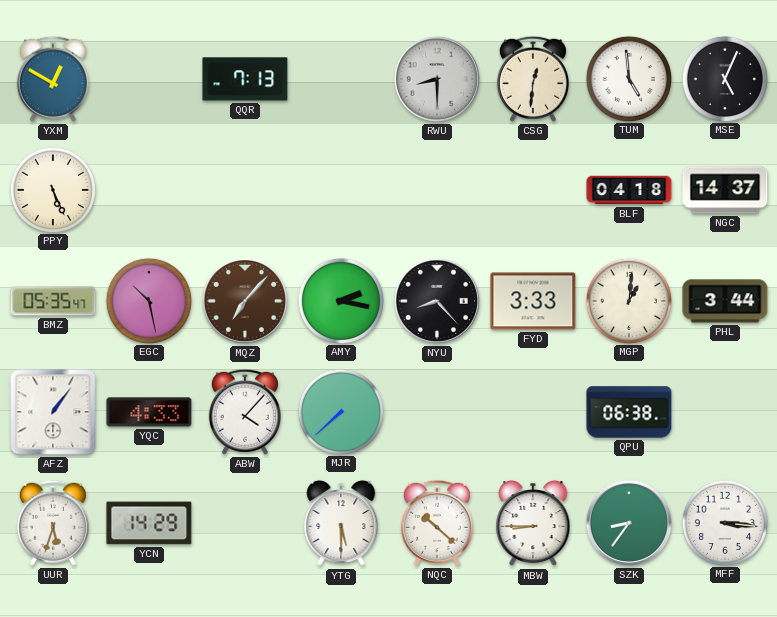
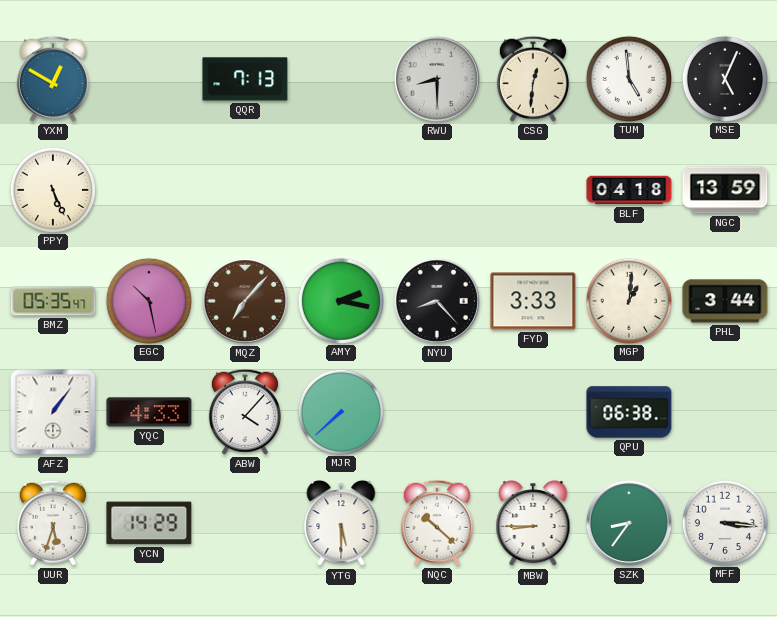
NGC: 14:37 -> 13:59
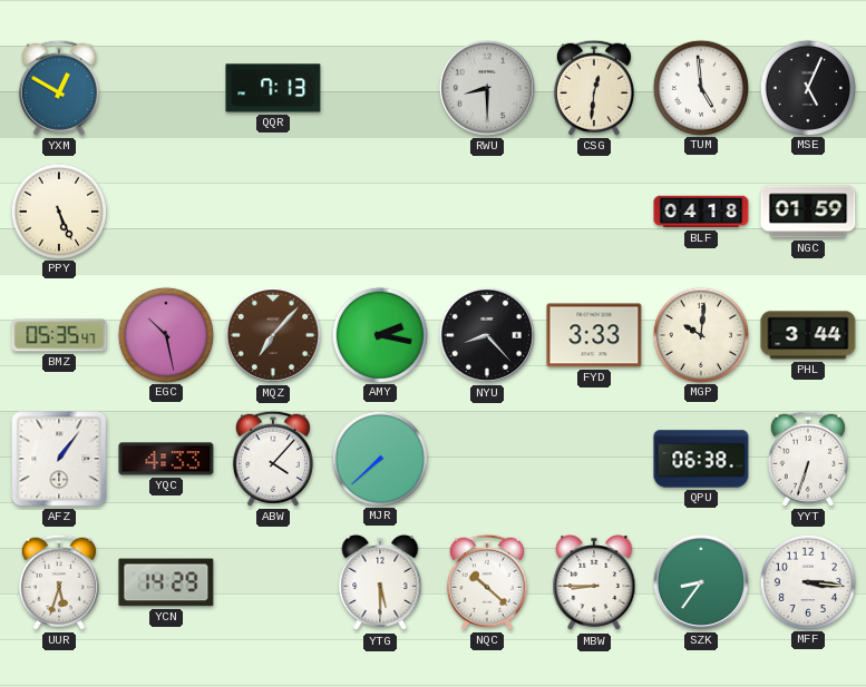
NGC: 13:59 -> 01:59
MGP: 1:01 -> 10:01
YYT: none -> 6:33
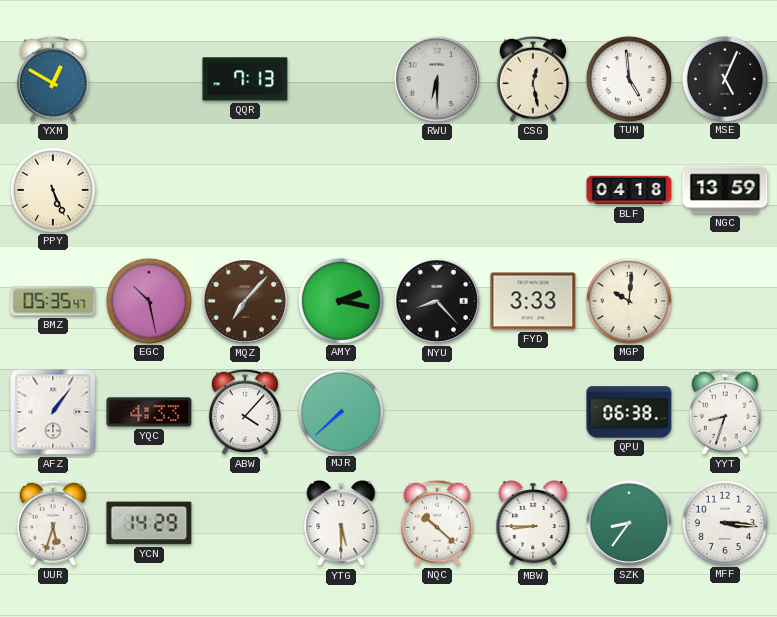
RWU: 8:30 -> 6:30
CSG: 12:31 -> 12:28
NGC: 01:59 -> 13:59
PHL: 3:44 -> none
YYT: 6:33 -> 8:33
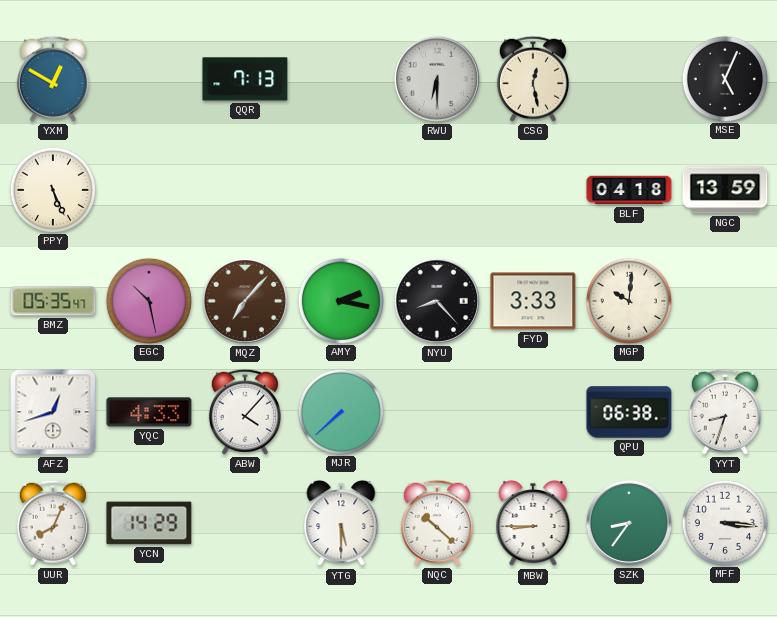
TUM: 4:59 -> none
AFZ: 1:06 -> 12:42
UUR: 5:33 -> 8:04
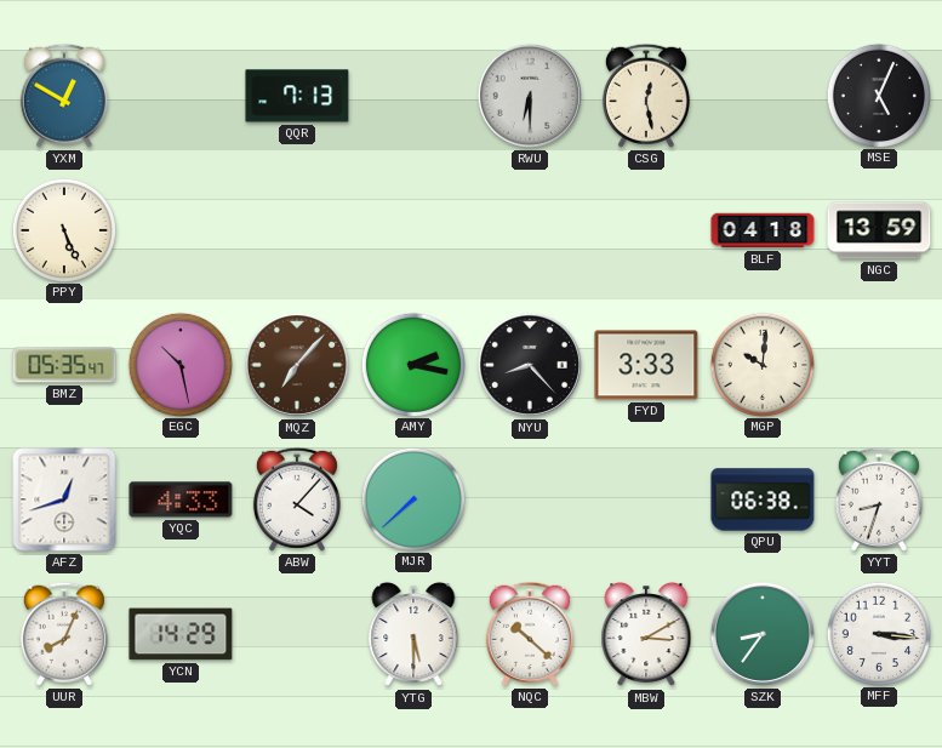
MBW: 8:45 -> 3:10
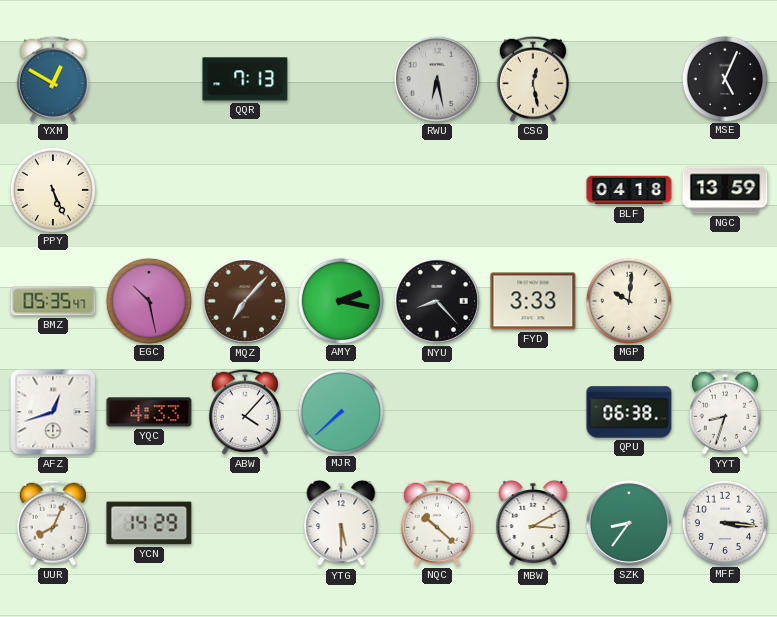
RWU: 6:30 -> 6:28
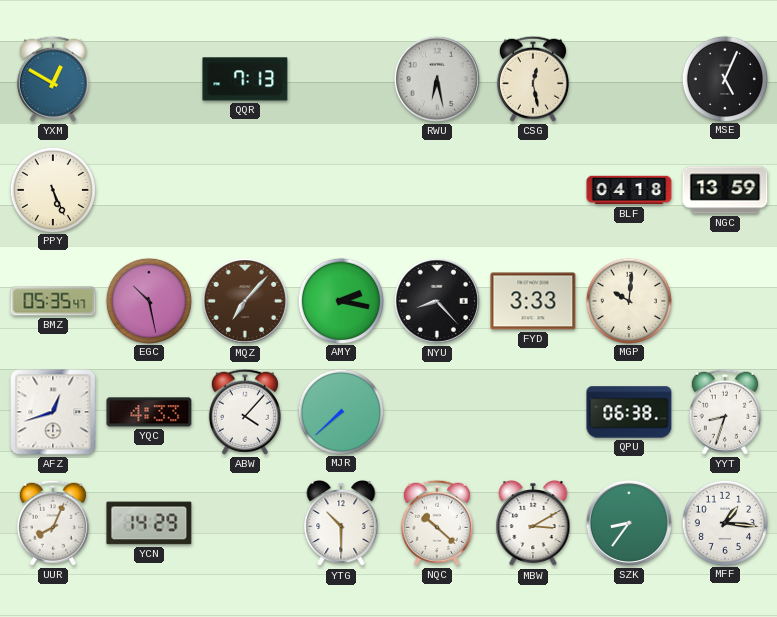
YTG: 5:30 -> 10:30
MFF: 3:16 -> 1:16
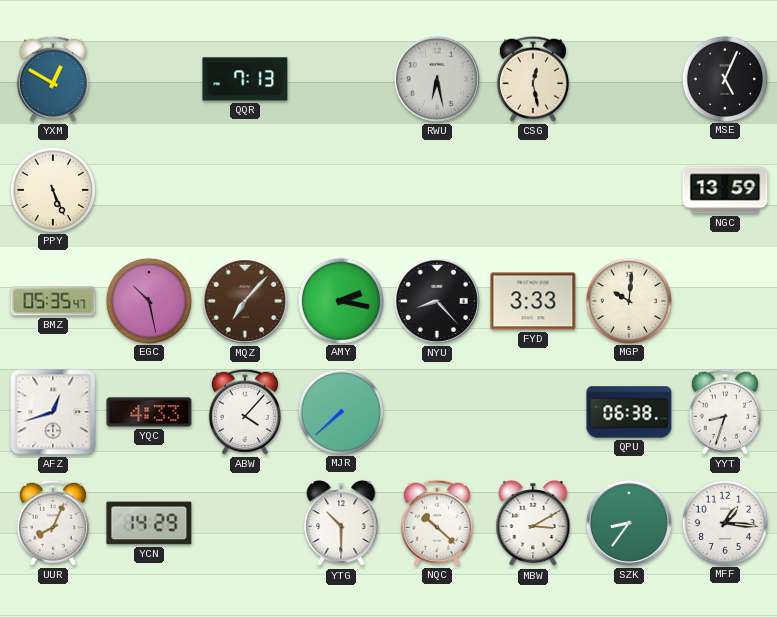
BLF: 04:18 -> none
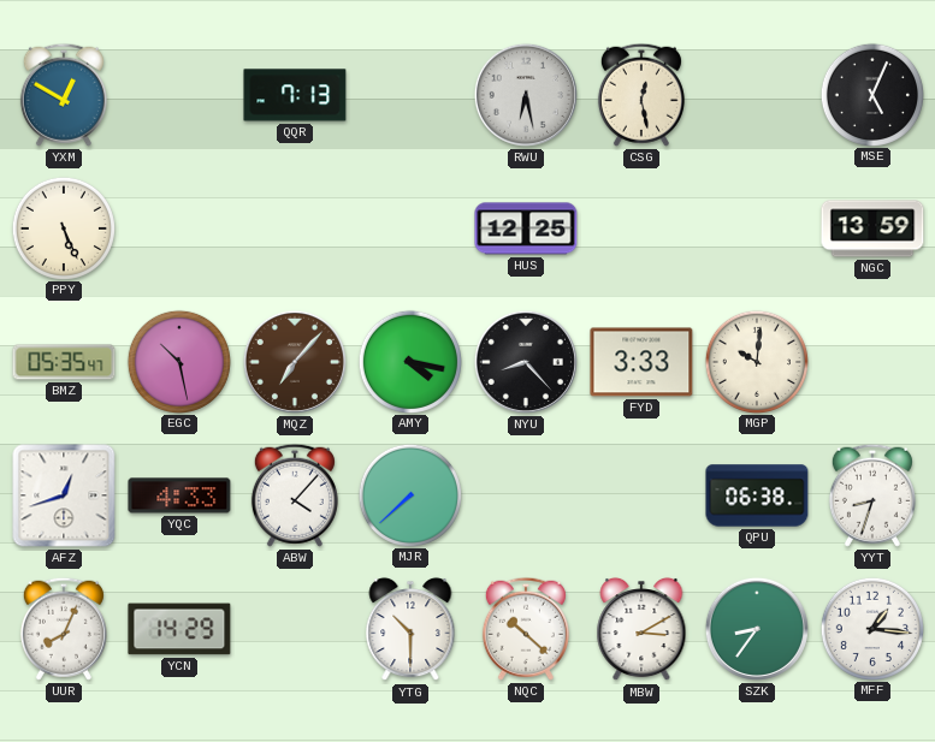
HUS: none -> 12:25
AMY: 2:17 -> 4:17
